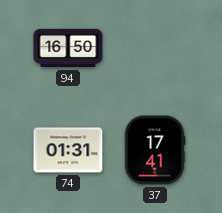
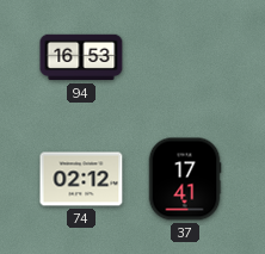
94: 16:50 -> 16:53
74: 01:31 -> 02:12
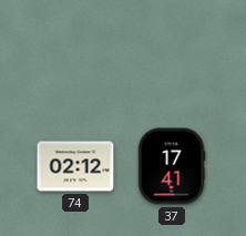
94: 16:53 -> none
